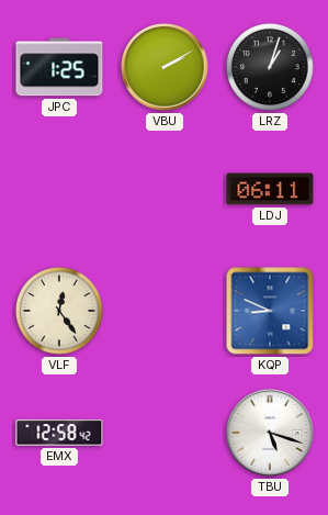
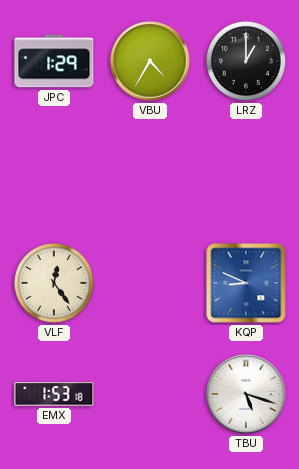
JPC: 1:25 -> 1:29
VBU: 2:10 -> 4:35
LRZ: 1:03 -> 1:00
LDJ: 06:11 -> none
EMX: 12:58 -> 1:53
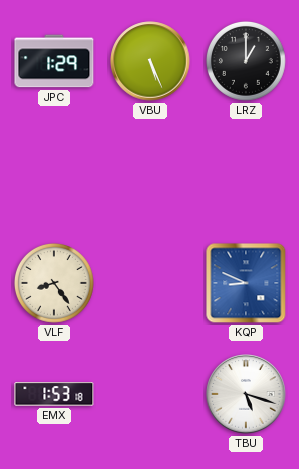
VBU: 4:35 -> 5:26
VLF: 12:24 -> 8:24
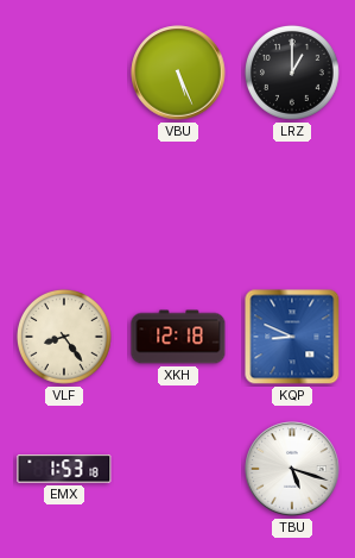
JPC: 1:29 -> none
XKH: none -> 12:18
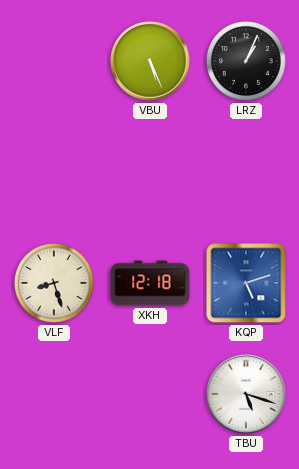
LRZ: 1:00 -> 1:04
VLF: 8:24 -> 8:27
KQP: 8:49 -> 5:12
EMX: 1:53 -> none
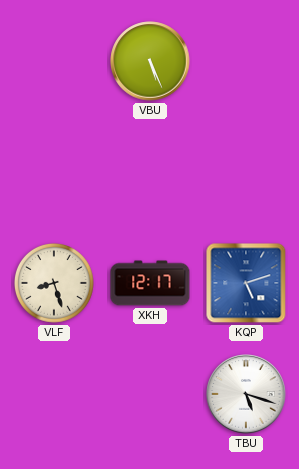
LRZ: 1:04 -> none
XKH: 12:18 -> 12:17
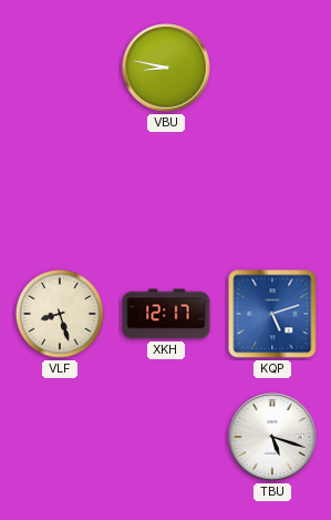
VBU: 5:26 -> 8:47
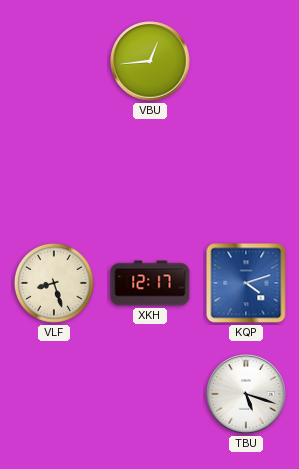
VBU: 8:47 -> 12:44
KQP: 5:12 -> 4:12
